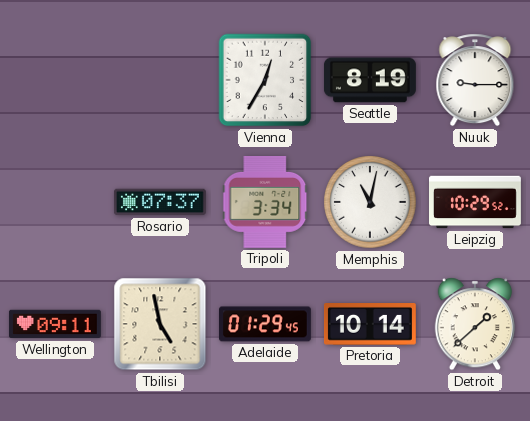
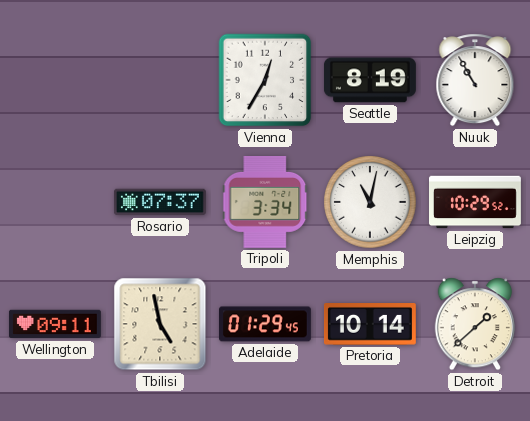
Nuuk: 9:15 -> 10:55
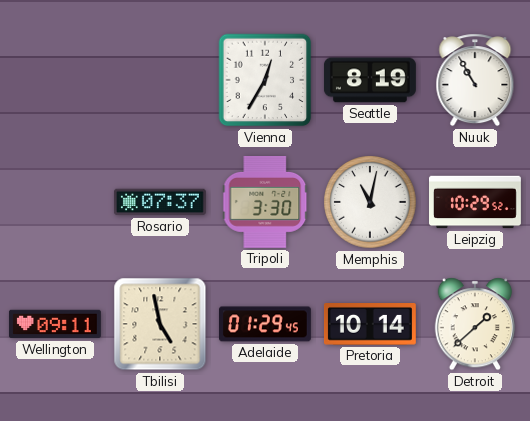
Tripoli: 3:34 -> 3:30
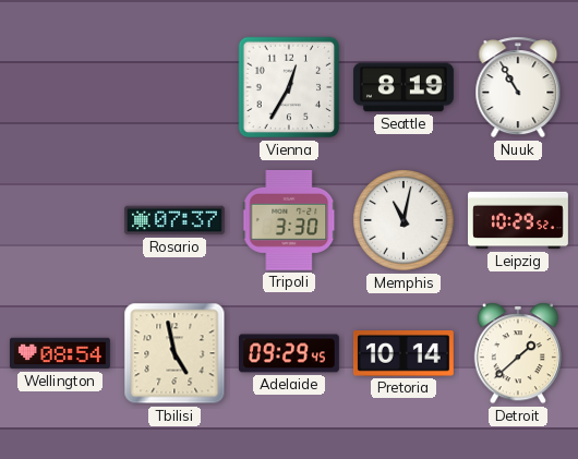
Wellington: 09:11 -> 08:54
Adelaide: 01:29 -> 09:29
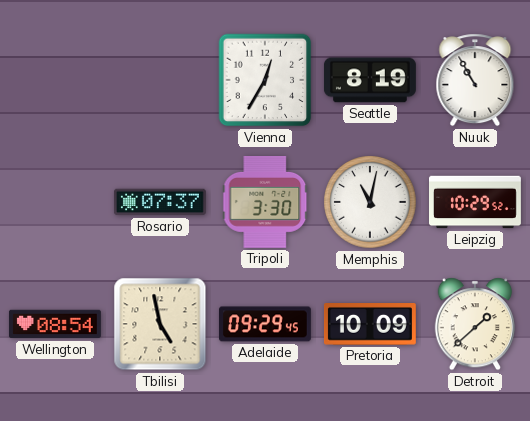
Pretoria: 10:14 -> 10:09
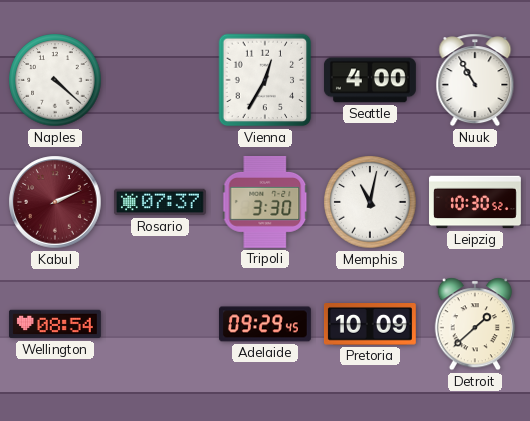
Naples: none -> 4:22
Seattle: 8:19 -> 4:00
Kabul: none -> 2:11
Leipzig: 10:29 -> 10:30
Tbilisi: 4:58 -> none
